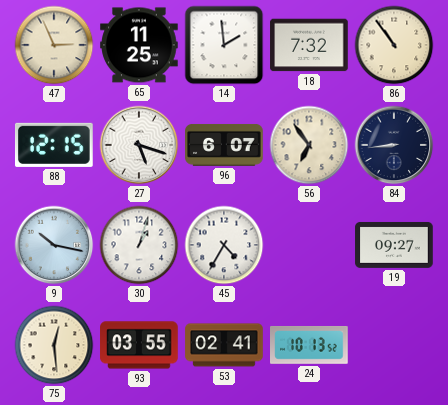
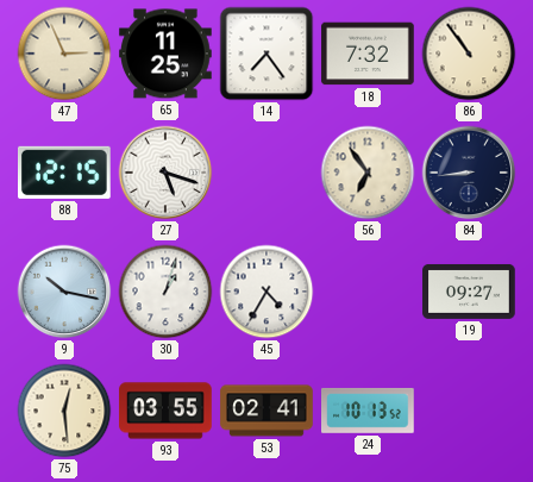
14: 1:59 -> 7:24
96: 6:07 -> none
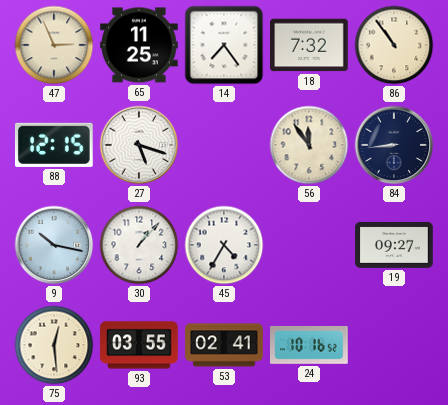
56: 6:54 -> 11:54
30: 1:03 -> 1:07
24: 10:13 -> 10:16
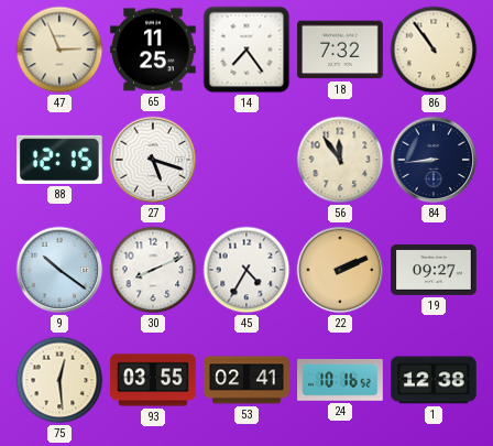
9: 10:17 -> 10:21
30: 1:07 -> 8:11
22: none -> 2:11
1: none -> 12:38
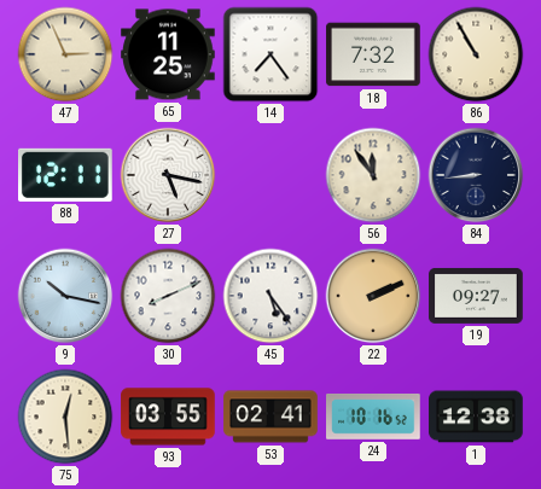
86: 10:54 -> 10:55
88: 12:15 -> 12:11
27: 5:18 -> 5:17
9: 10:21 -> 10:17
45: 4:35 -> 5:24
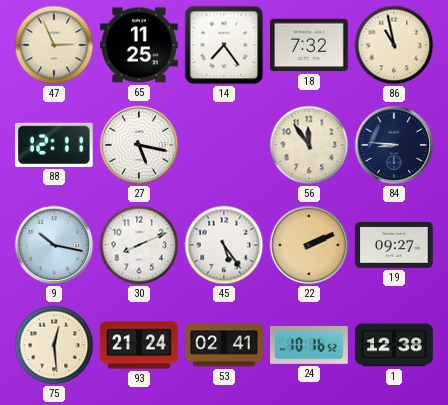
86: 10:55 -> 10:58
84: 8:44 -> 8:46
93: 03:55 -> 21:24
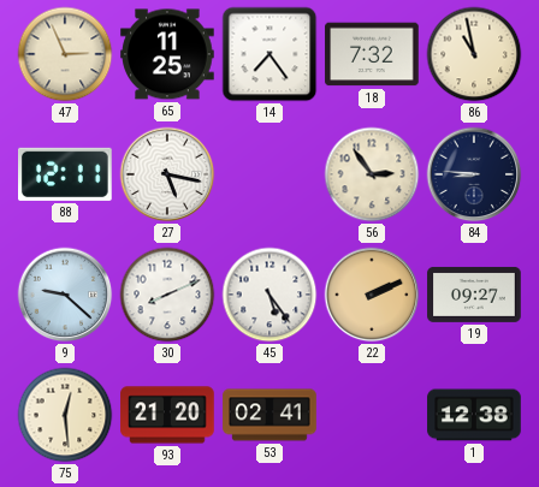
56: 11:54 -> 2:54
9: 10:17 -> 9:22
93: 21:24 -> 21:20
24: 10:16 -> none
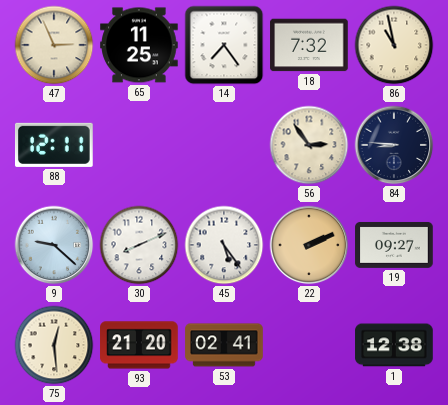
27: 5:17 -> none
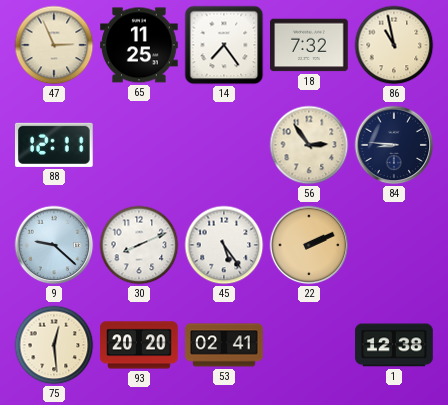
19: 09:27 -> none
93: 21:20 -> 20:20
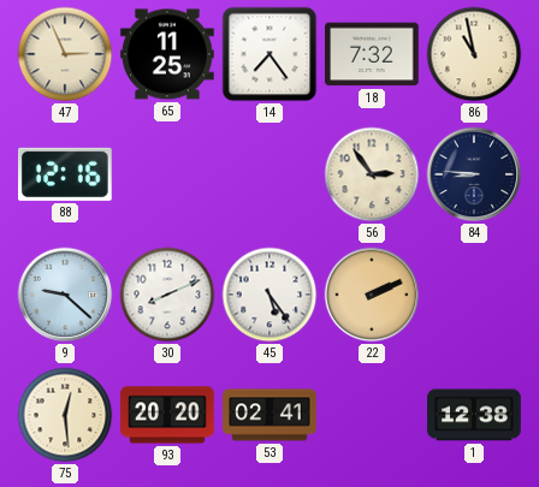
88: 12:11 -> 12:16
